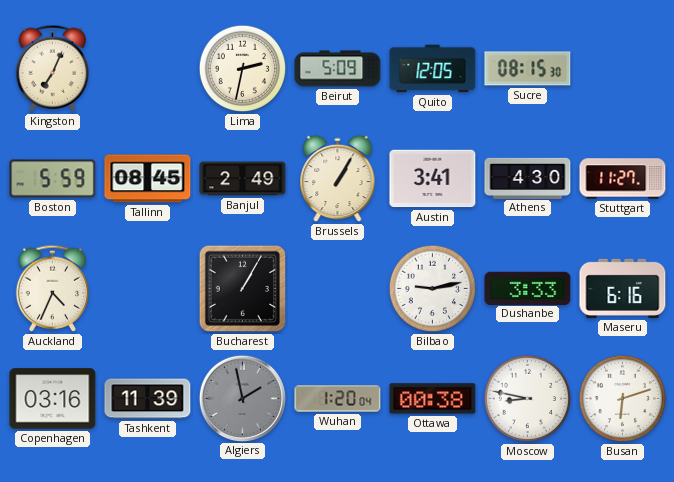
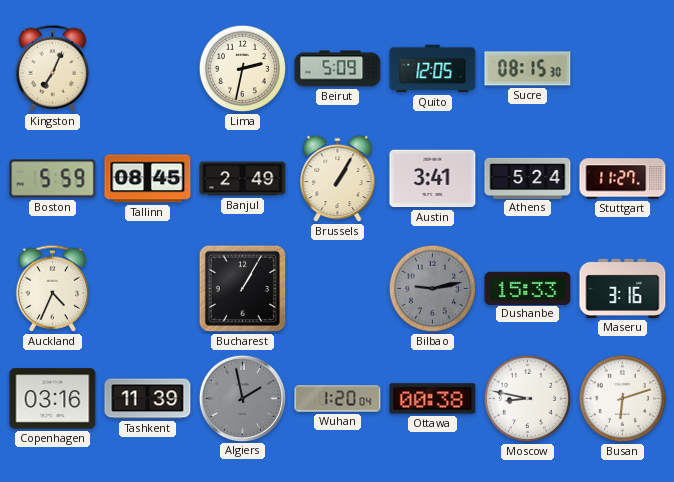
Athens: 4:30 -> 5:24
Bilbao dial: white -> grey
Dushanbe: 3:33 -> 15:33
Maseru: 6:16 -> 3:16
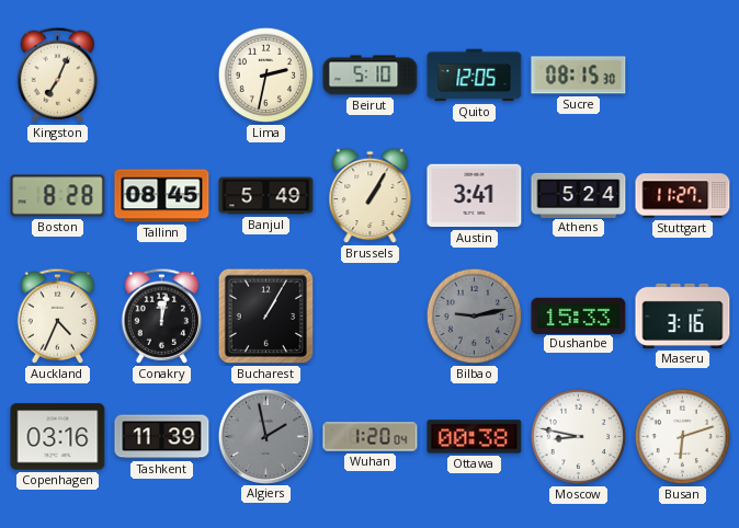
Beirut: 5:09 -> 5:10
Boston: 5:59 -> 8:28
Banjul: 2:49 -> 5:49
Conakry: none -> 12:02
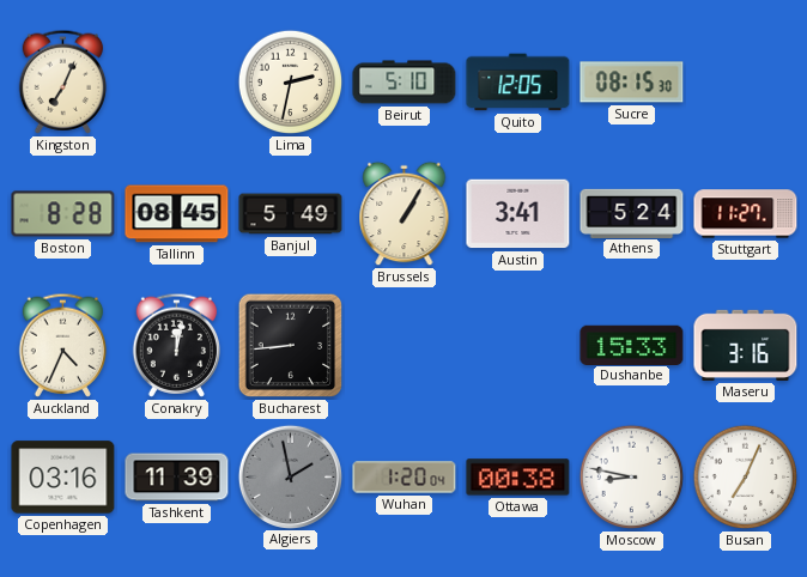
Bucharest: 1:05 -> 8:44
Bilbao: 9:13 -> none
Busan: 6:12 -> 7:04
